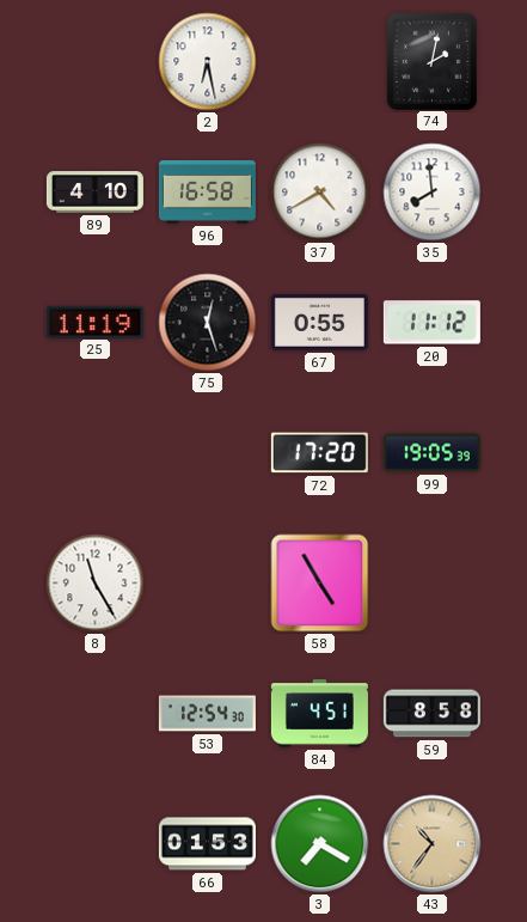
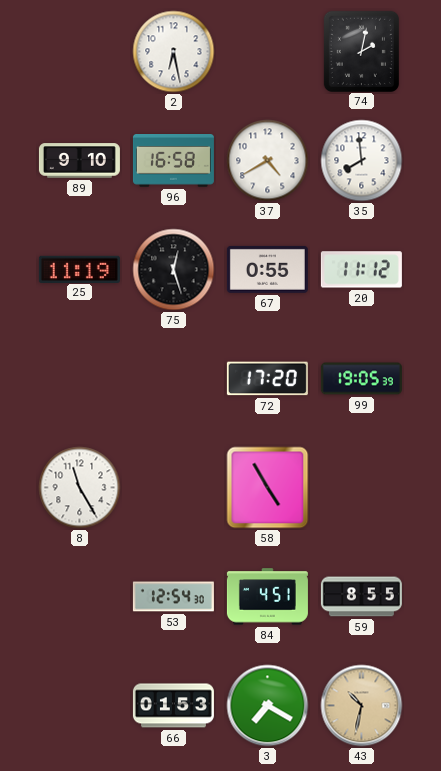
89: 4:10 -> 9:10
59: 8:58 -> 8:55
43: 10:36 -> 10:32
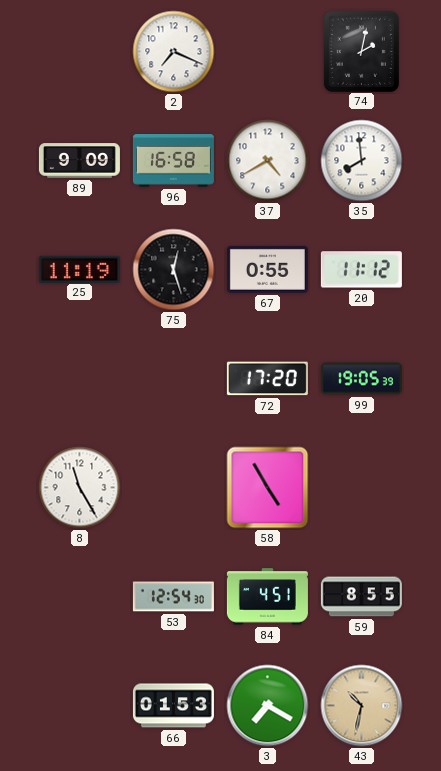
2: 6:28 -> 7:19
89: 9:10 -> 9:09
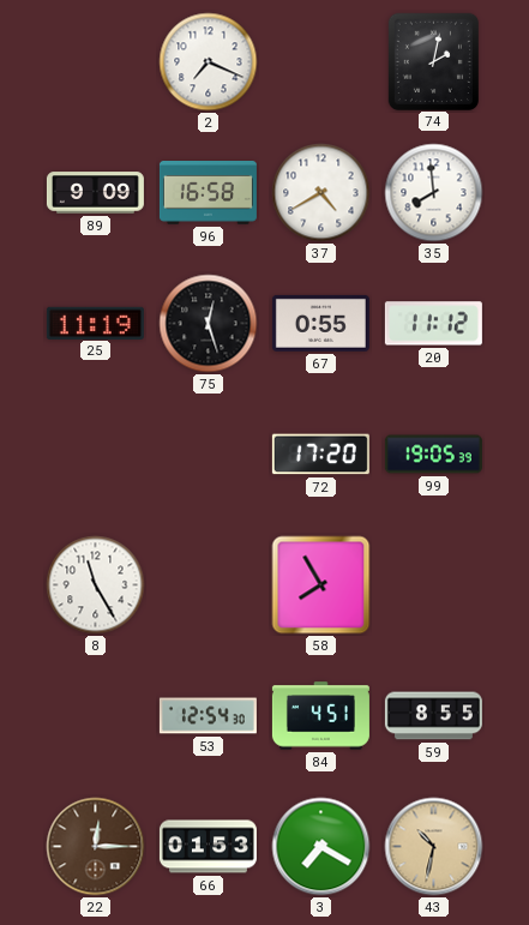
58: 4:55 -> 7:55
22: none -> 12:15
